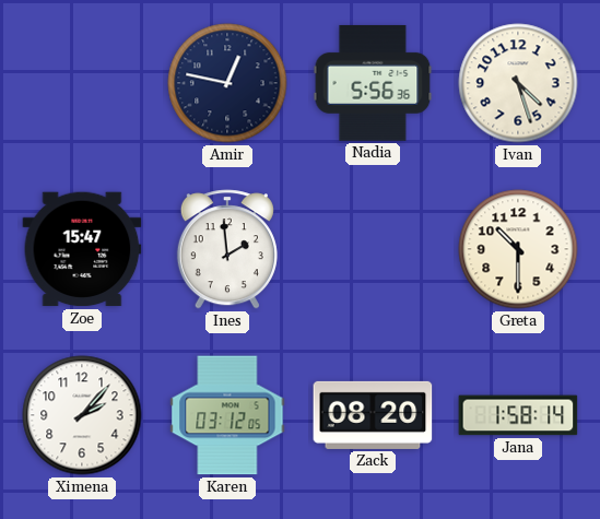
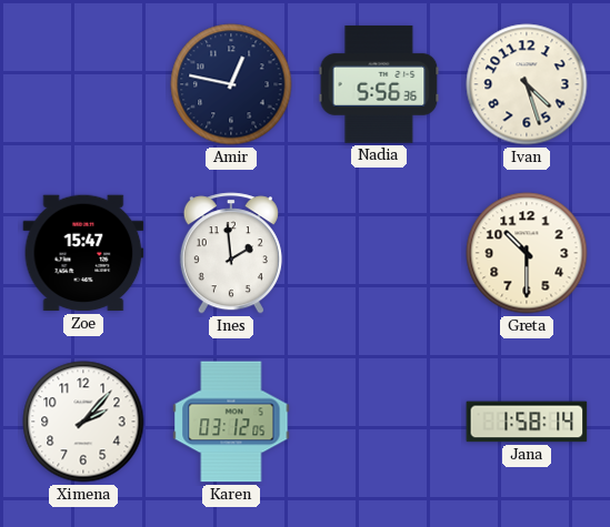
Zack: 08:20 -> none
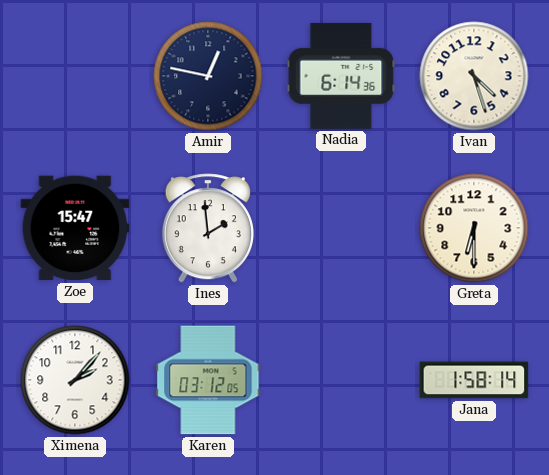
Nadia: 5:56 -> 6:14
Greta: 10:30 -> 6:30
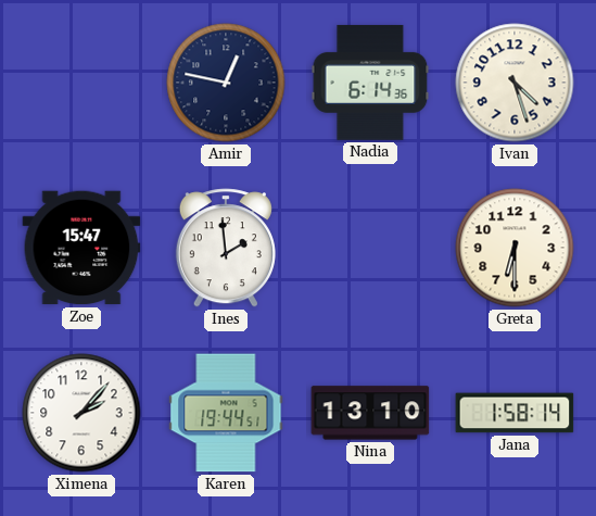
Karen: 03:12 -> 19:44
Nina: none -> 13:10
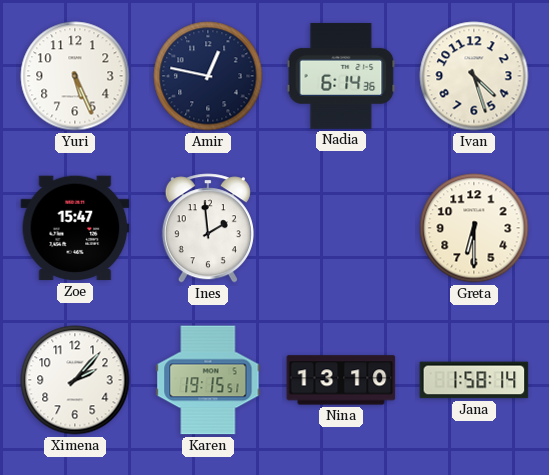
Yuri: none -> 5:26
Karen: 19:44 -> 19:15
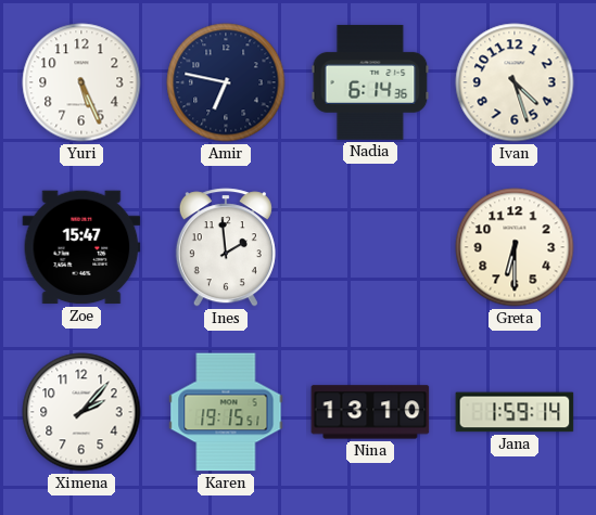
Amir: 12:47 -> 6:47
Jana: 1:58 -> 1:59
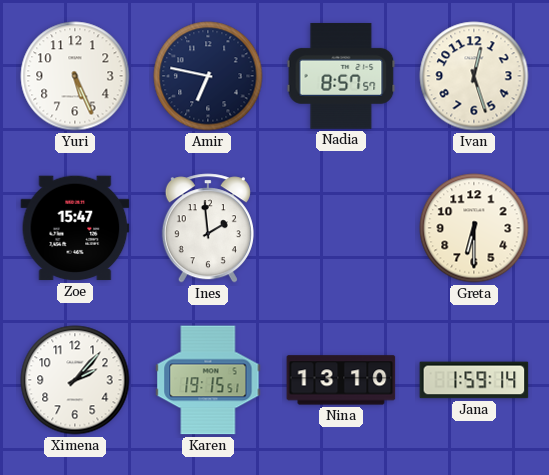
Nadia: 6:14 -> 8:57
Ivan: 4:27 -> 12:27
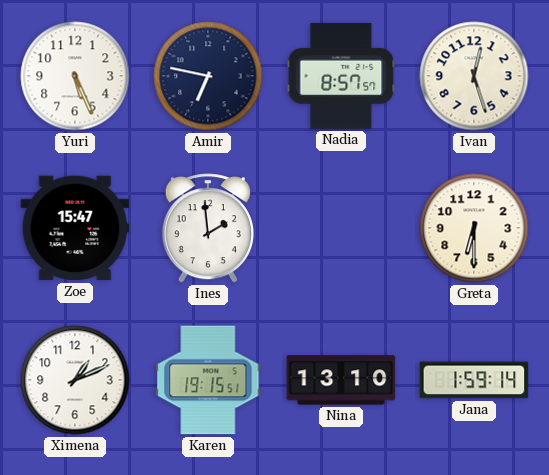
Ximena: 2:07 -> 1:11
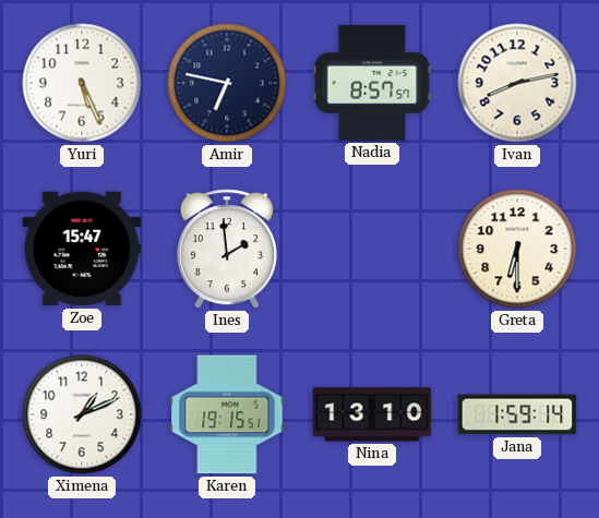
Ivan: 12:27 -> 8:13
